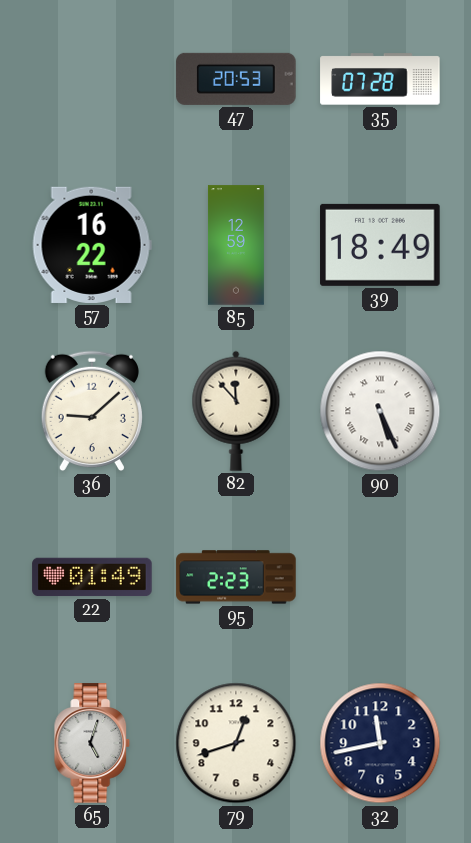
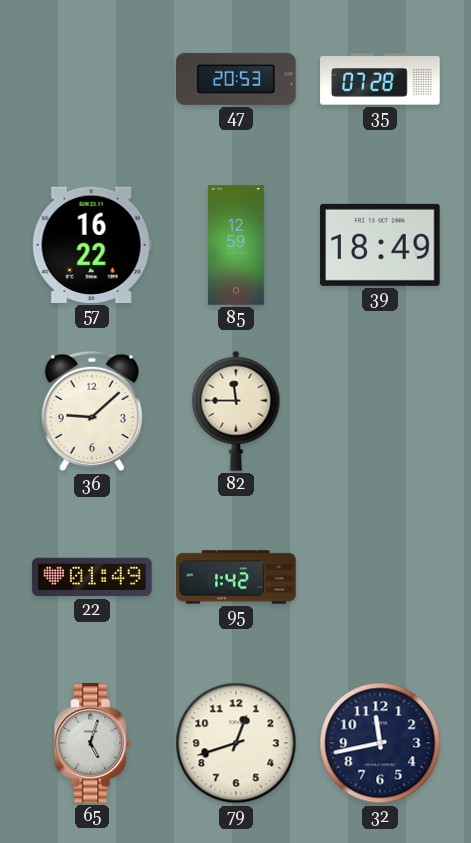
82: 11:53 -> 11:45
90: 5:26 -> none
95: 2:23 -> 1:42
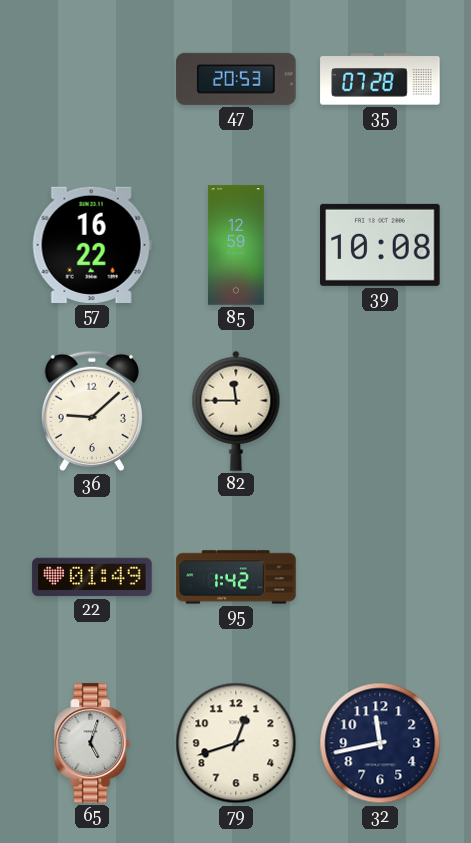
39: 18:49 -> 10:08
